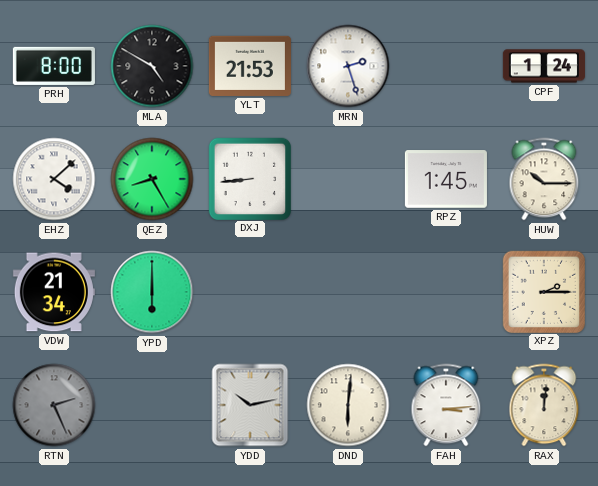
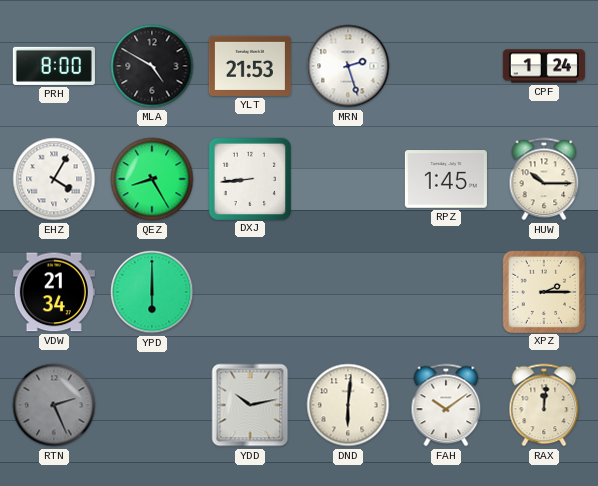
EHZ: 4:08 -> 4:05
FAH: 3:14 -> 10:09
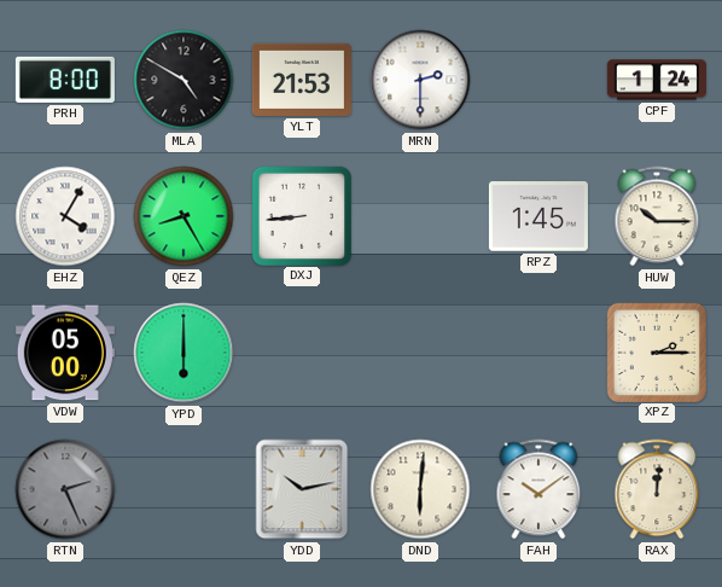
MRN: 2:27 -> 2:30
VDW: 21:34 -> 05:00
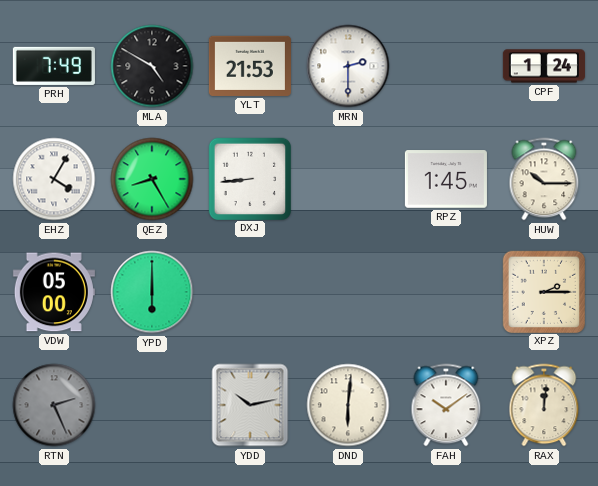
PRH: 8:00 -> 7:49
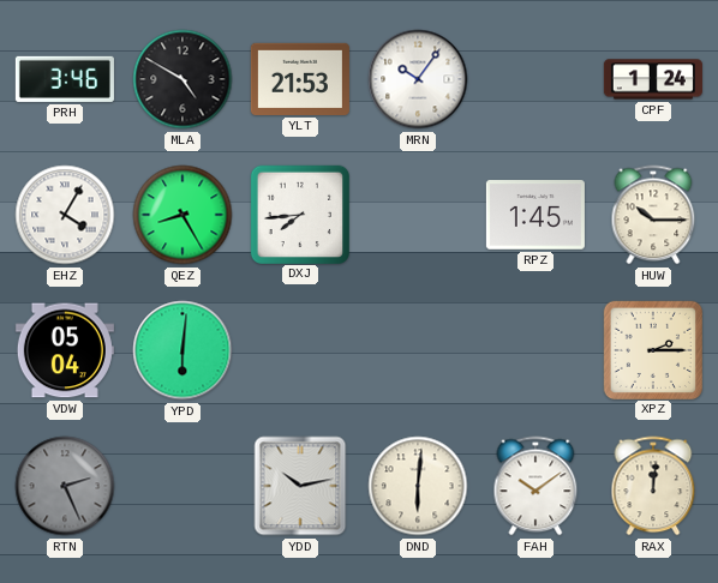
PRH: 7:49 -> 3:46
MRN: 2:30 -> 10:06
DXJ: 8:44 -> 7:44
VDW: 05:00 -> 05:04
YPD: 6:00 -> 6:01
